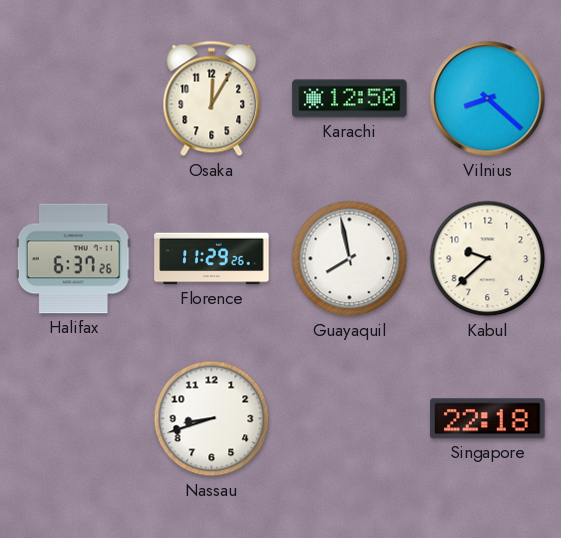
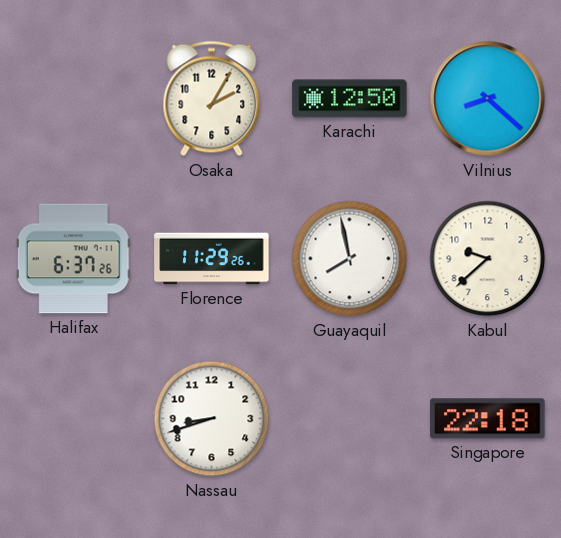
Osaka: 12:05 -> 2:05
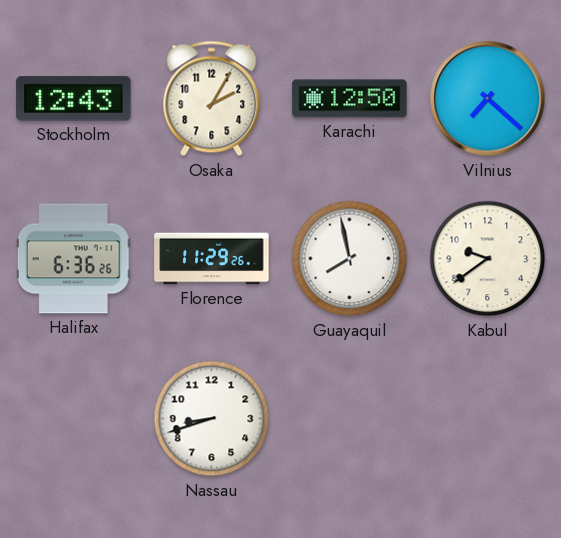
Stockholm: none -> 12:43
Vilnius: 8:22 -> 7:22
Halifax: 6:37 -> 6:36
Kabul: 9:38 -> 9:39
Singapore: 22:18 -> none
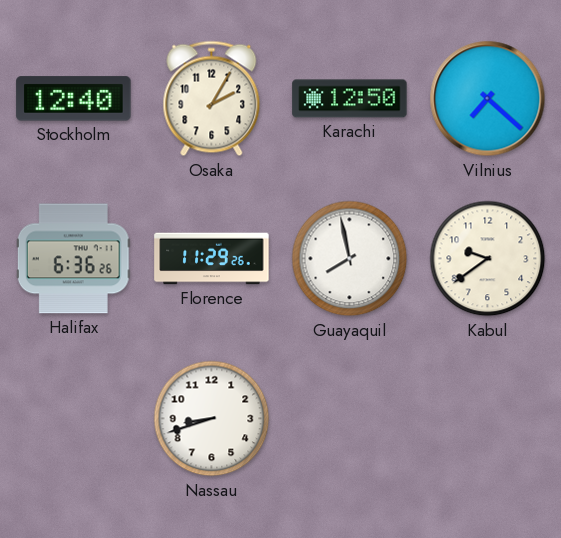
Stockholm: 12:43 -> 12:40
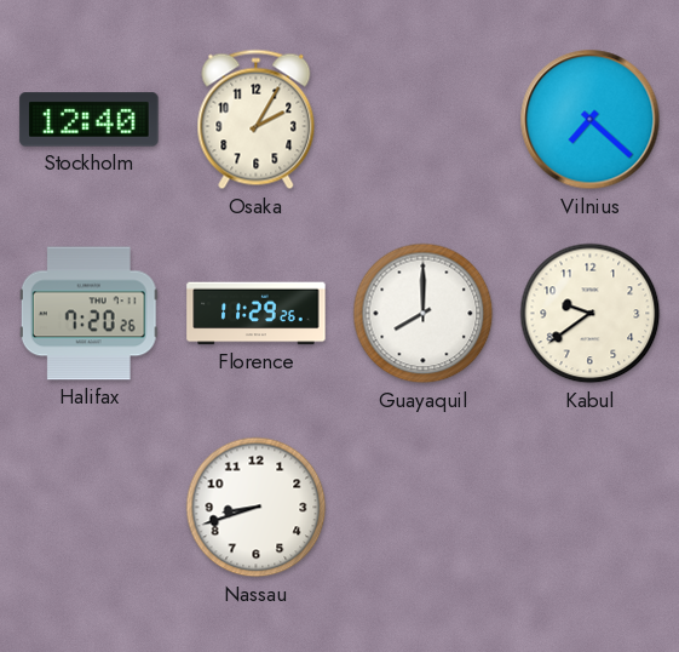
Karachi: 12:50 -> none
Halifax: 6:36 -> 7:20
Guayaquil: 7:58 -> 8:00
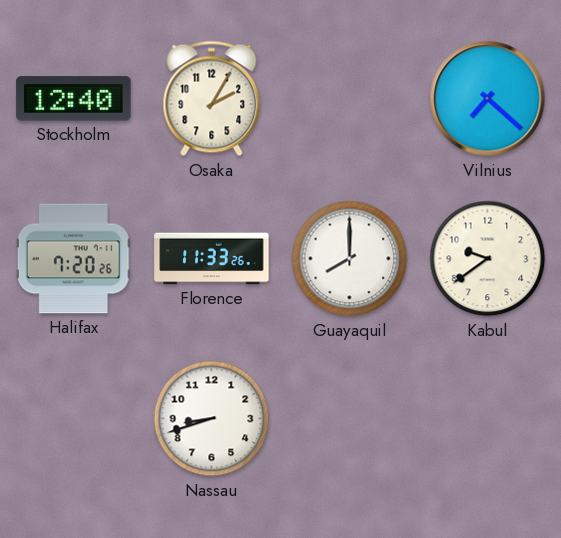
Florence: 11:29 -> 11:33
